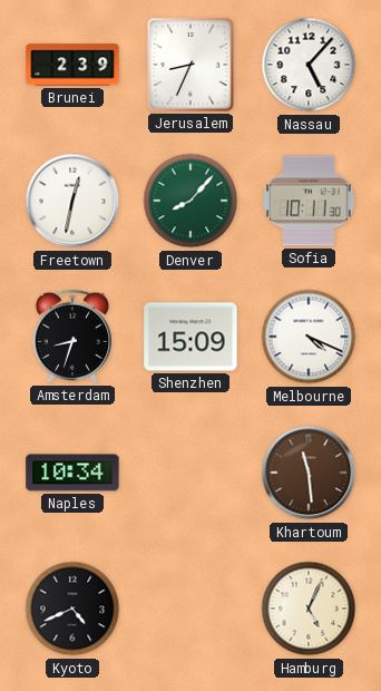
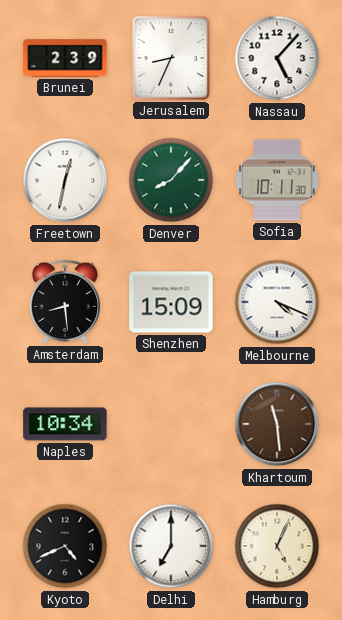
Amsterdam: 8:33 -> 8:29
Delhi: none -> 7:00
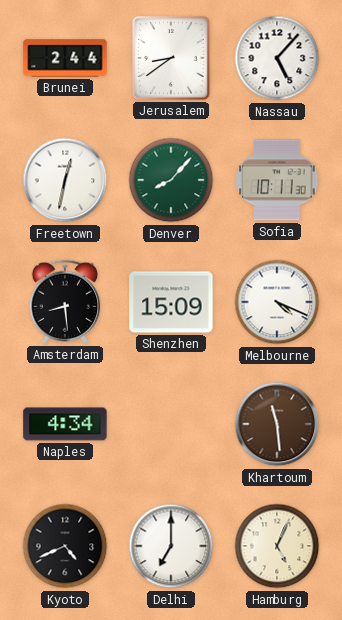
Brunei: 2:39 -> 2:44
Jerusalem: 8:34 -> 8:39
Naples: 10:34 -> 4:34
